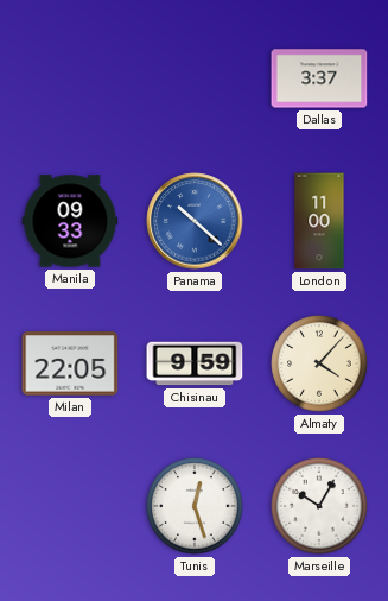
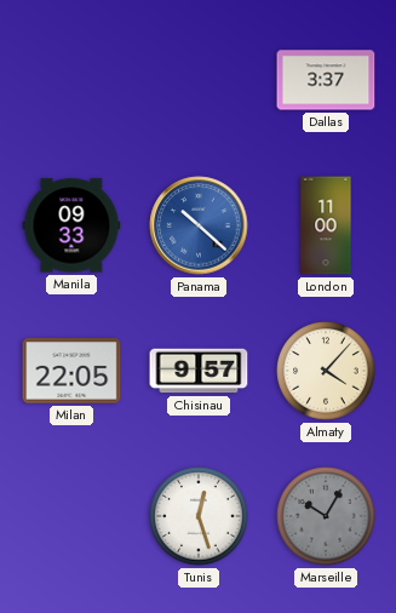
Chisinau: 9:59 -> 9:57
Marseille dial: white -> grey
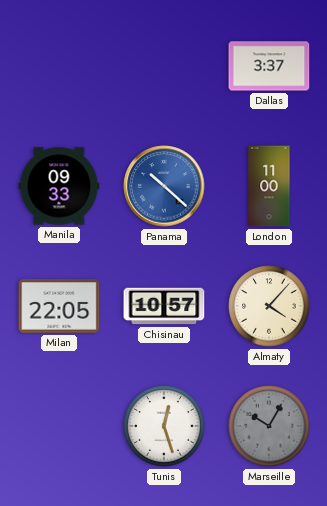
Chisinau: 9:57 -> 10:57
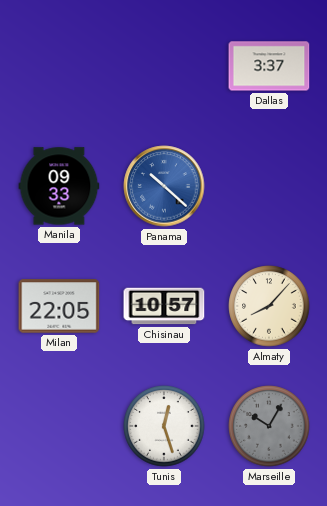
London: 11:00 -> none
Almaty: 4:07 -> 8:07
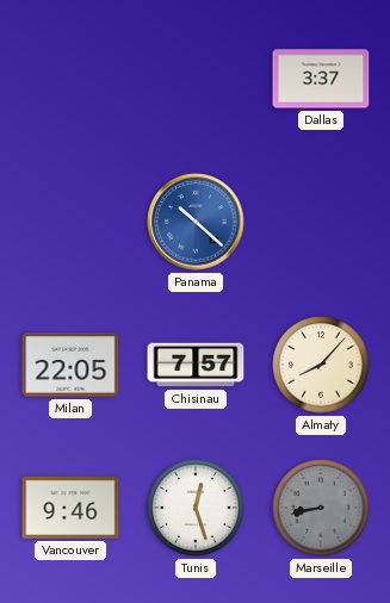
Manila: 09:33 -> none
Chisinau: 10:57 -> 7:57
Vancouver: none -> 9:46
Marseille: 10:05 -> 8:43
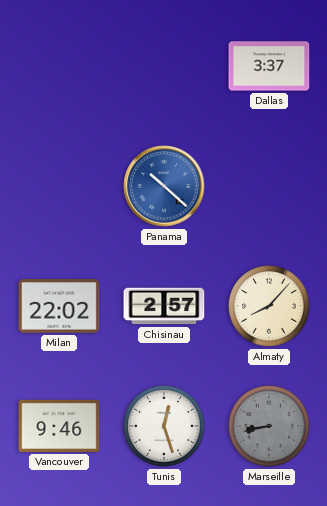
Milan: 22:05 -> 22:02
Chisinau: 7:57 -> 2:57
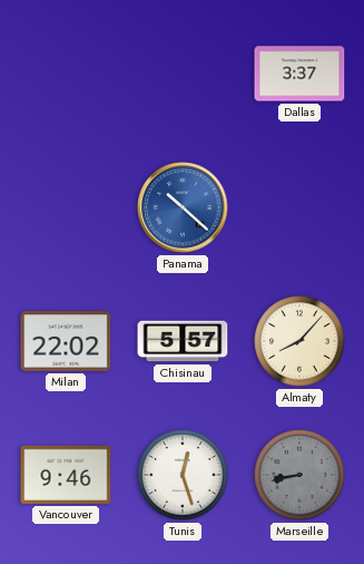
Chisinau: 2:57 -> 5:57
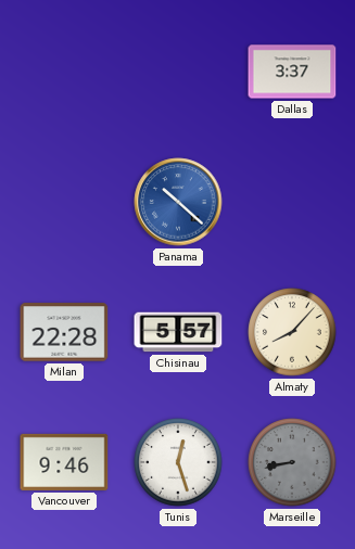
Milan: 22:02 -> 22:28
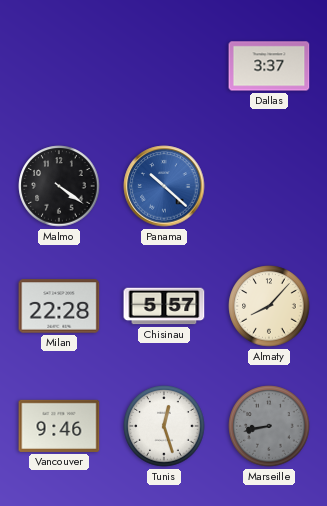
Malmo: none -> 4:21
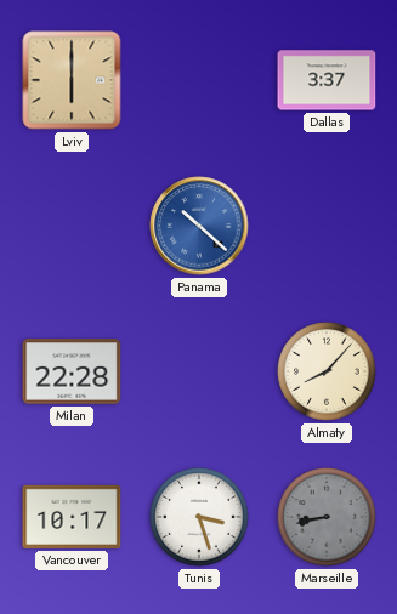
Lviv: none -> 6:00
Malmo: 4:21 -> none
Chisinau: 5:57 -> none
Vancouver: 9:46 -> 10:17
Tunis: 12:27 -> 3:27
